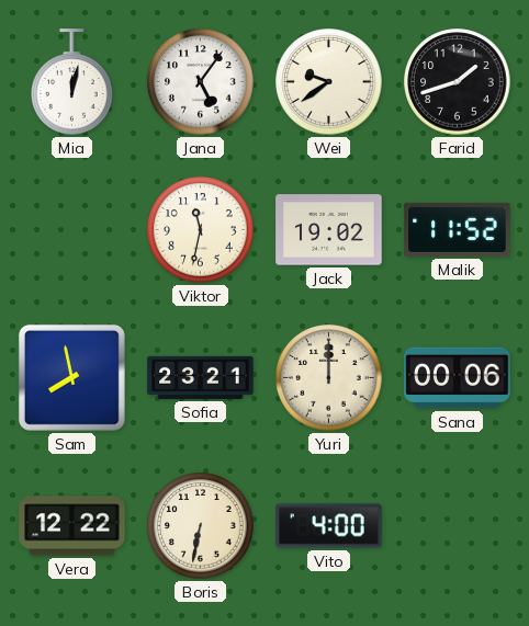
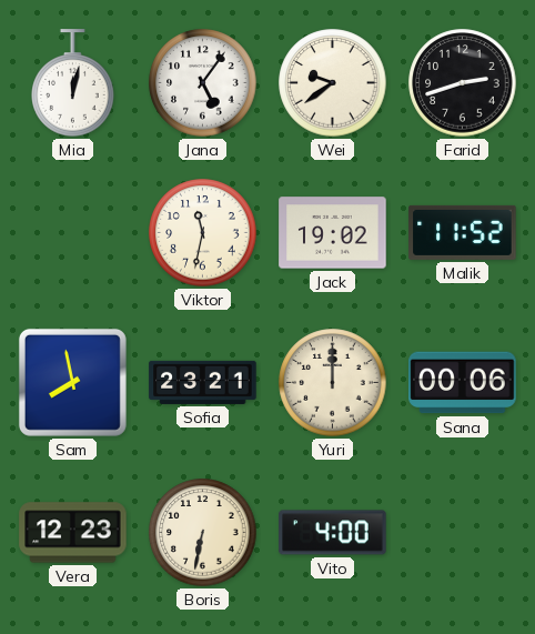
Farid: 1:42 -> 2:42
Vera: 12:22 -> 12:23
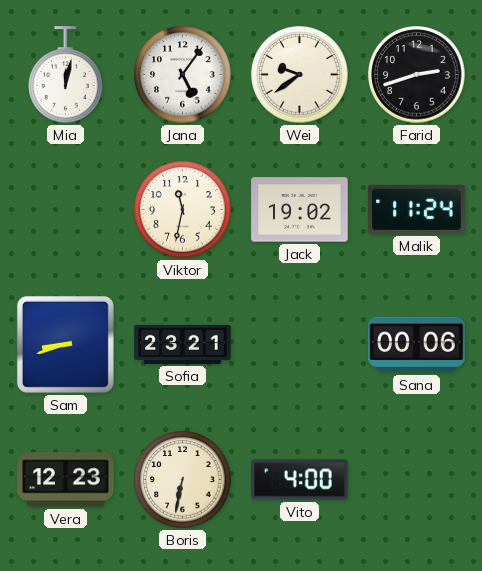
Malik: 11:52 -> 11:24
Sam: 7:58 -> 8:42
Yuri: 12:00 -> none
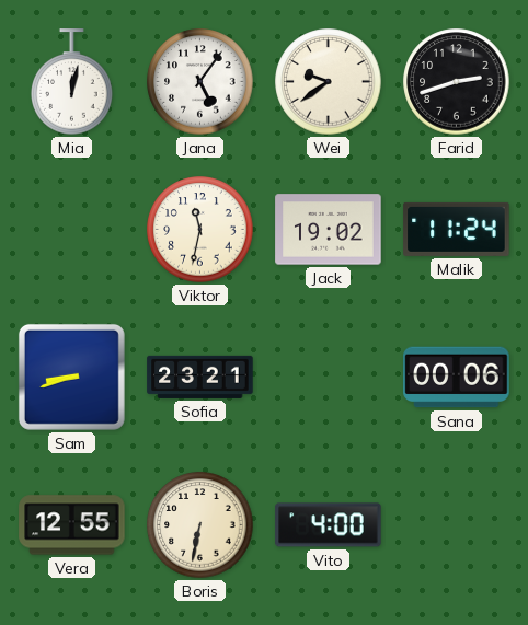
Vera: 12:23 -> 12:55
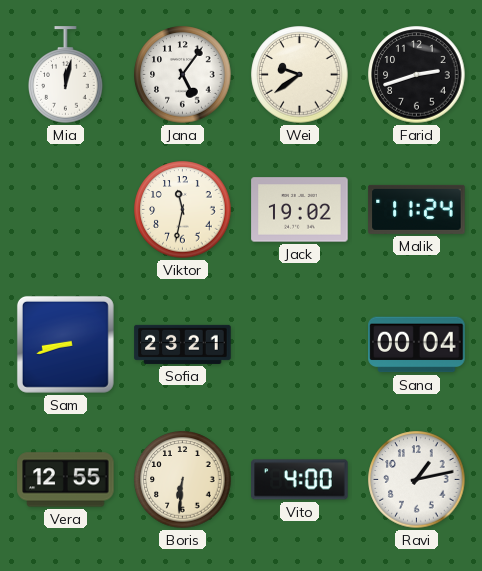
Sana: 00:06 -> 00:04
Boris: 6:32 -> 6:31
Ravi: none -> 1:13
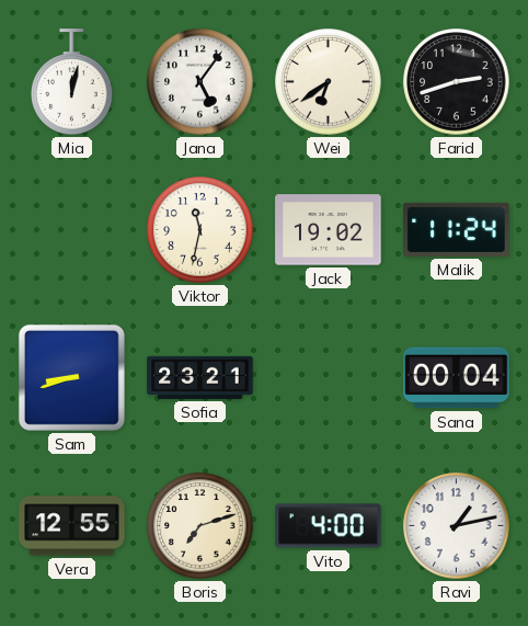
Wei: 9:39 -> 6:39
Boris: 6:31 -> 7:12
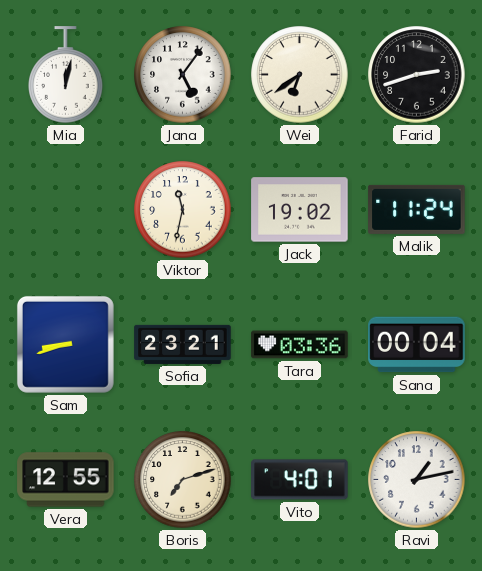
Tara: none -> 03:36
Vito: 4:00 -> 4:01
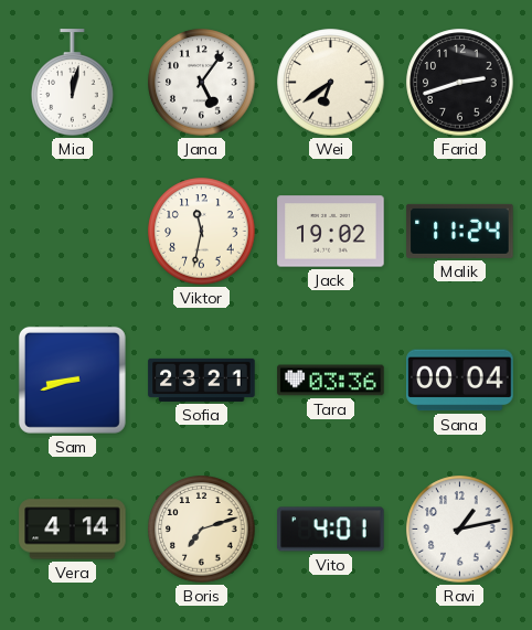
Vera: 12:55 -> 4:14
